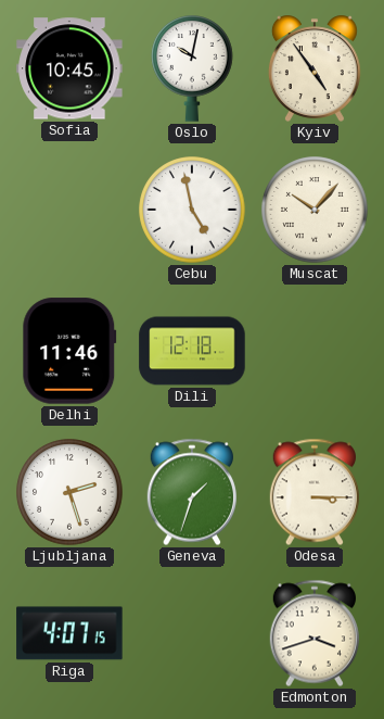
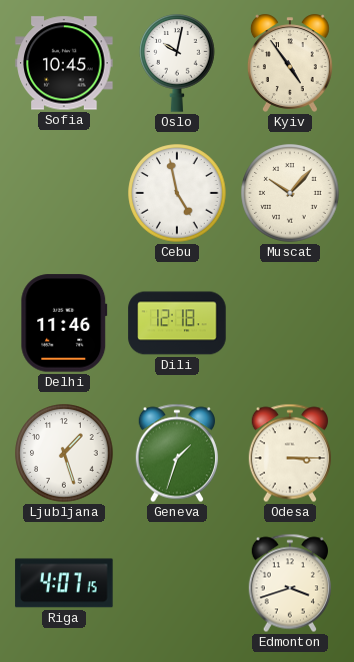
Ljubljana: 2:27 -> 1:27
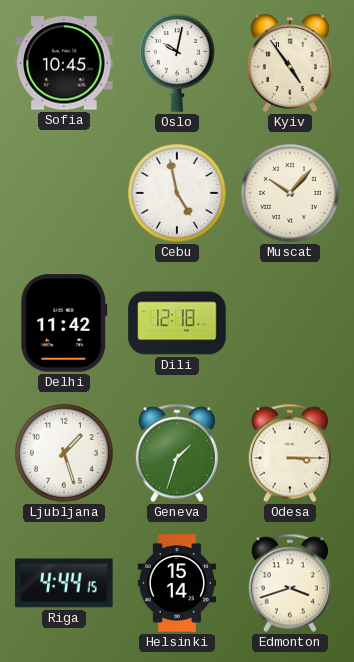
Delhi: 11:46 -> 11:42
Riga: 4:07 -> 4:44
Helsinki: none -> 15:14
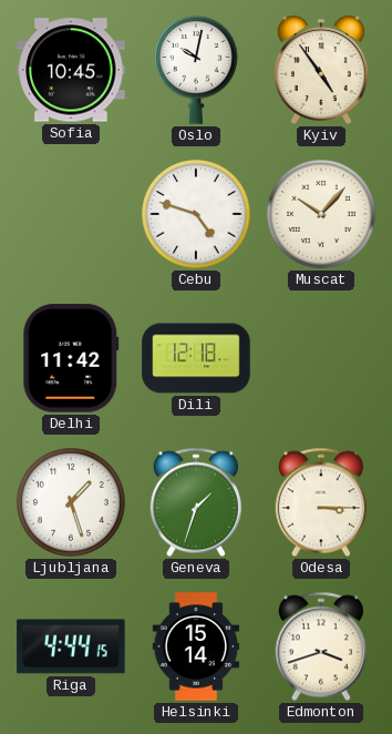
Cebu: 4:58 -> 4:48
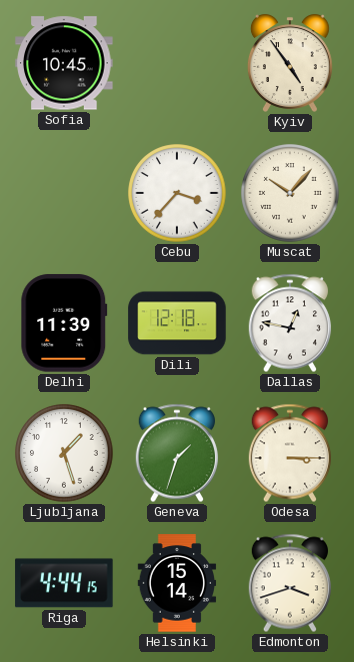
Oslo: 10:02 -> none
Cebu: 4:48 -> 3:37
Delhi: 11:42 -> 11:39
Dallas: none -> 12:47
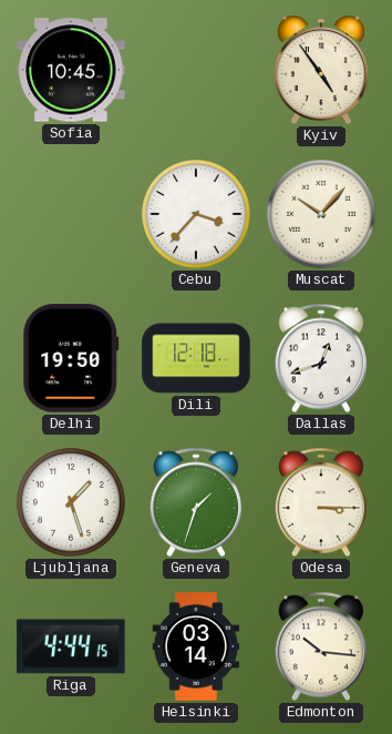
Delhi: 11:39 -> 19:50
Dallas: 12:47 -> 12:42
Helsinki: 15:14 -> 03:14
Edmonton: 3:42 -> 10:16
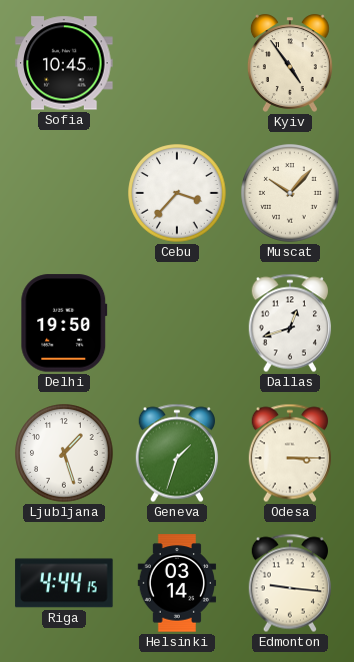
Dili: 12:18 -> none
Edmonton: 10:16 -> 9:16
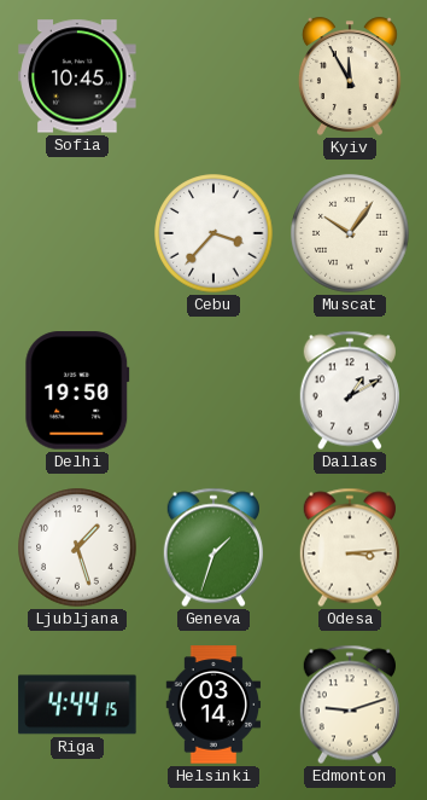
Kyiv: 4:54 -> 11:55
Muscat: 10:07 -> 10:06
Dallas: 12:42 -> 1:10
Odesa: 3:15 -> 3:14
Edmonton: 9:16 -> 9:12
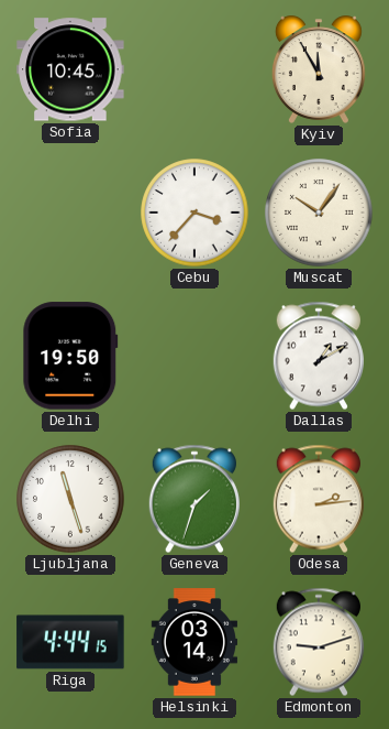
Ljubljana: 1:27 -> 11:27
Odesa: 3:14 -> 2:14
